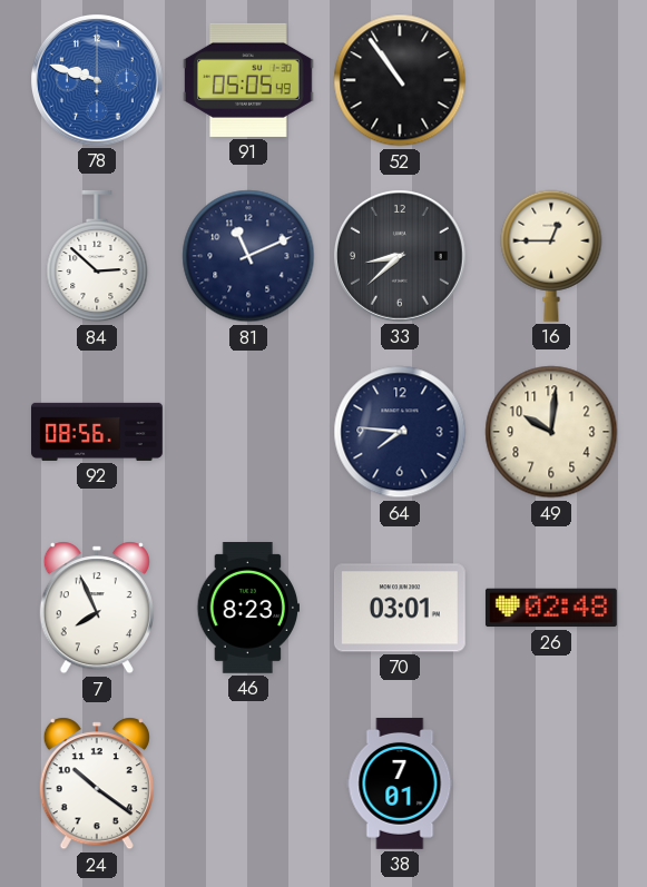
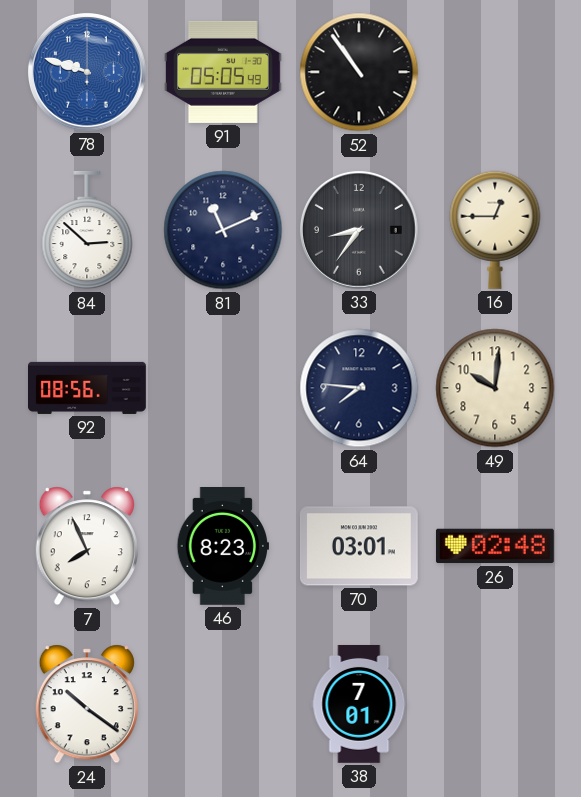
33: 8:38 -> 8:36
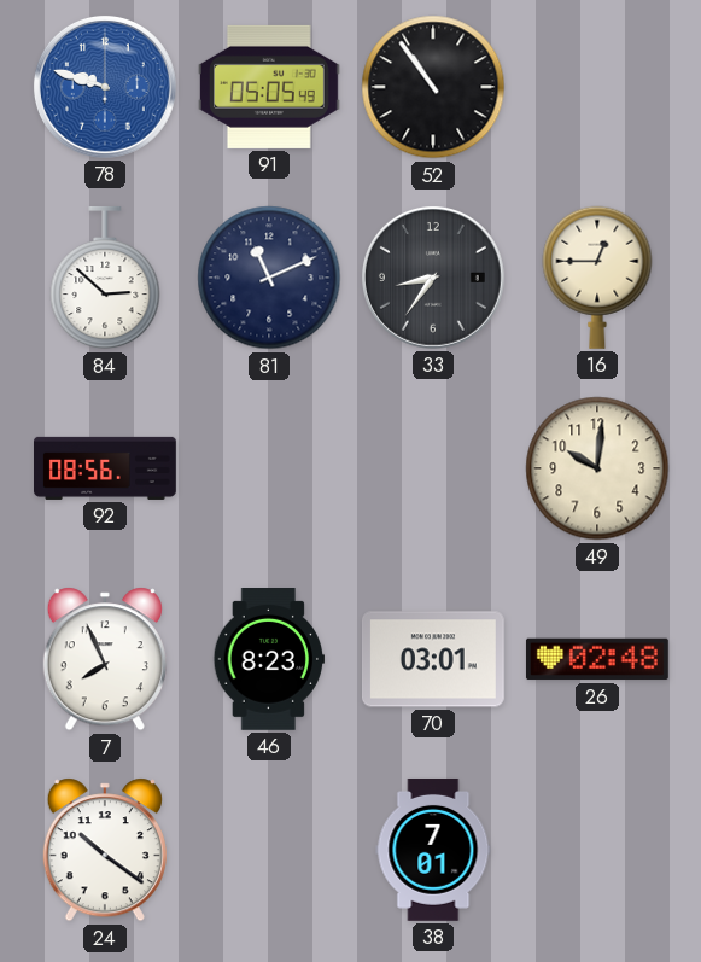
64: 7:46 -> none
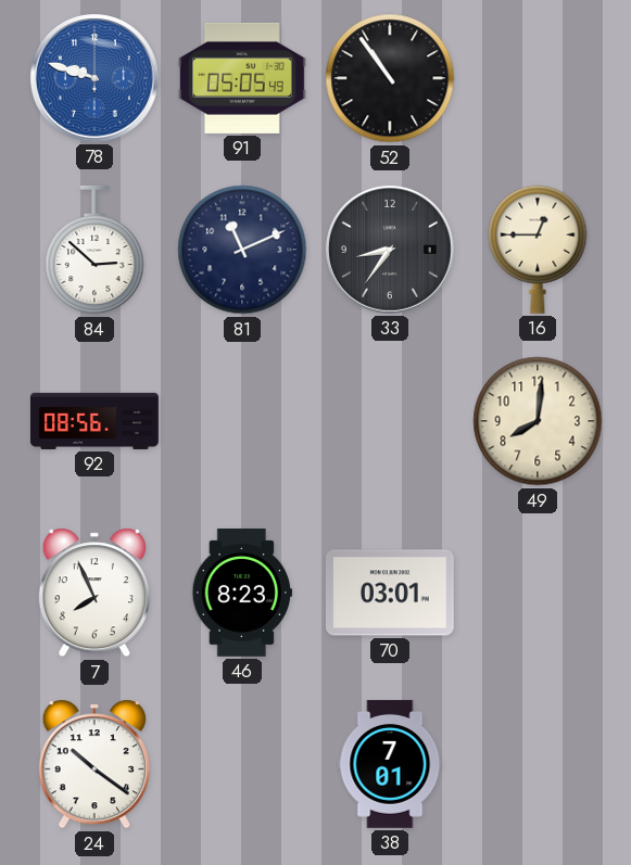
49: 10:01 -> 8:01
26: 02:48 -> none
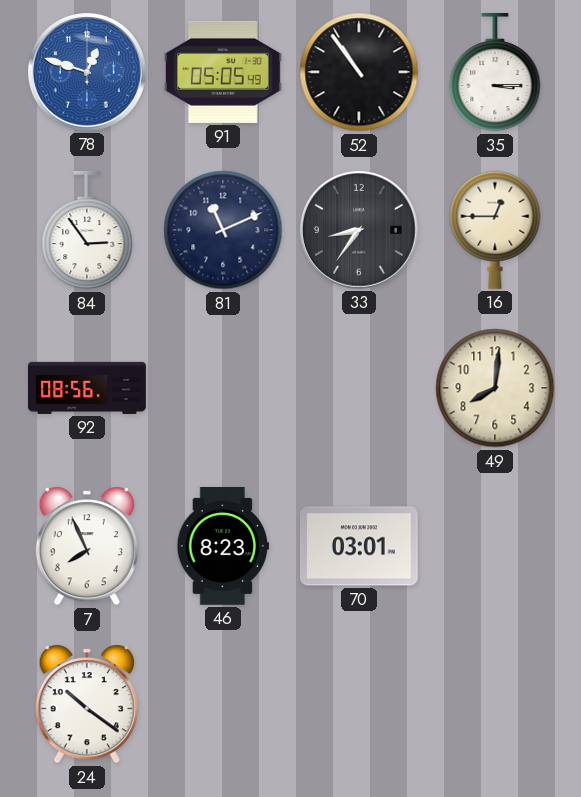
78: 9:48 -> 12:48
35: none -> 3:15
84: 2:52 -> 2:54
38: 7:01 -> none
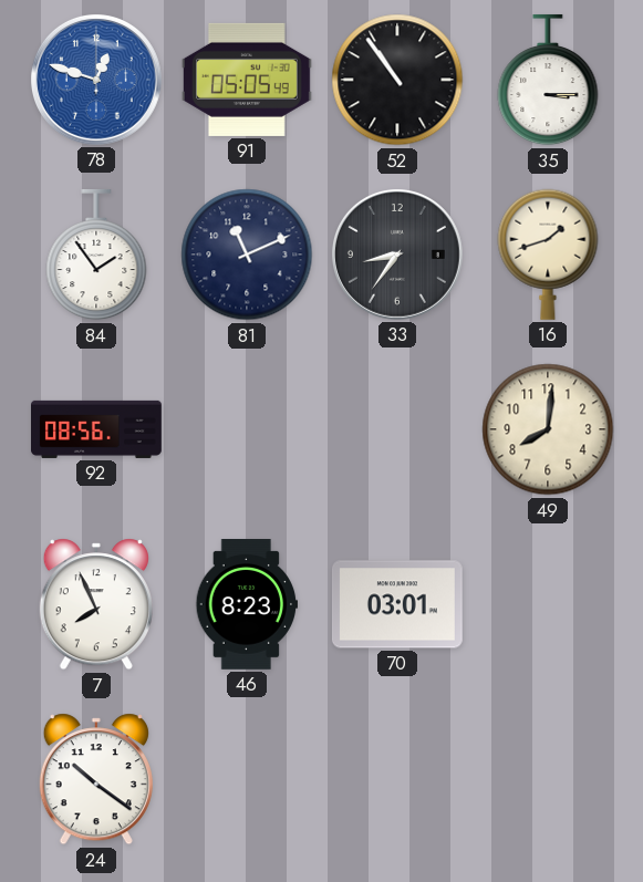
84: 2:54 -> 1:54
16: 12:45 -> 1:42
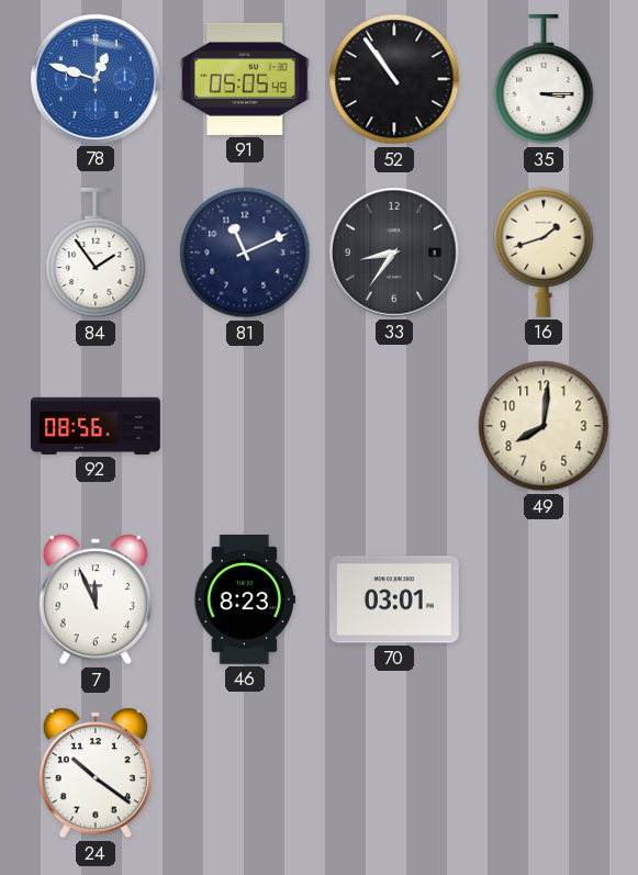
7: 7:56 -> 11:56
